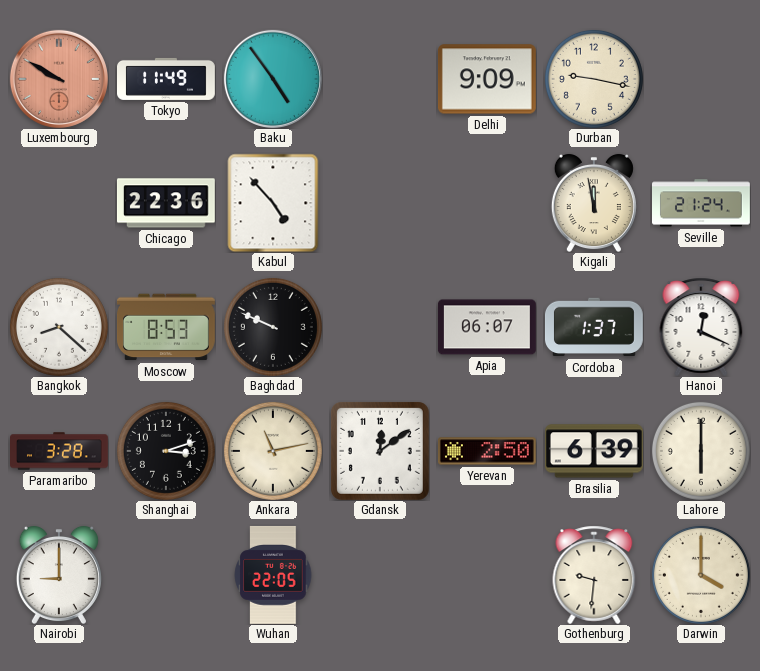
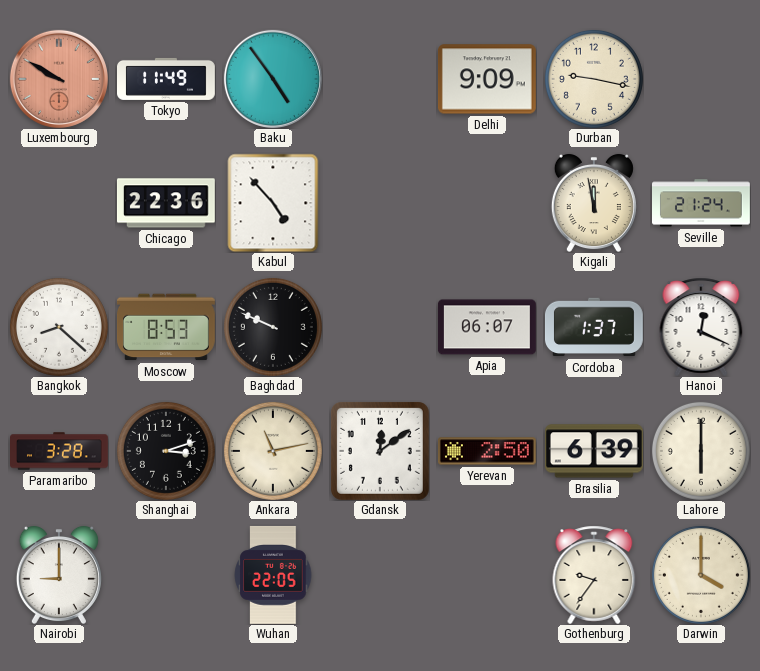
Gothenburg: 9:31 -> 9:36
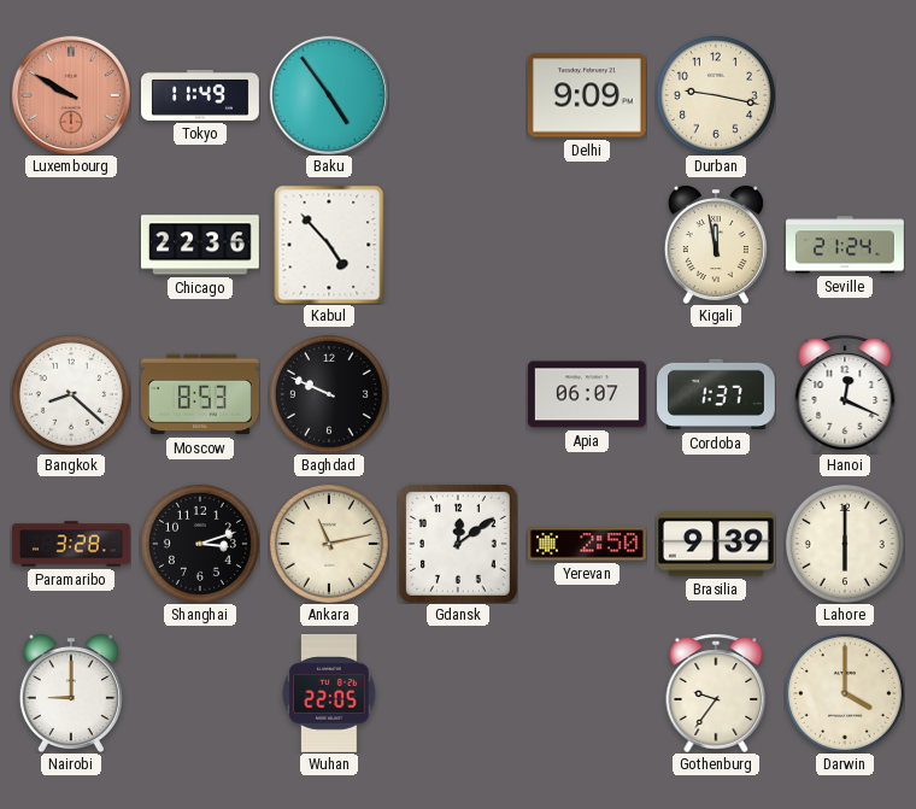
Brasilia: 6:39 -> 9:39
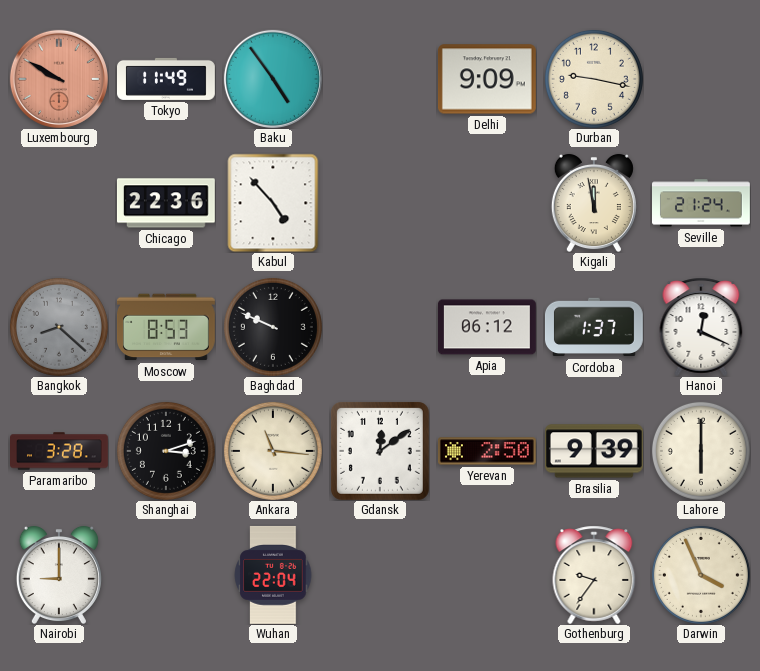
Bangkok dial: white -> grey
Apia: 06:07 -> 06:12
Ankara: 11:13 -> 11:16
Wuhan: 22:05 -> 22:04
Darwin: 4:00 -> 3:56
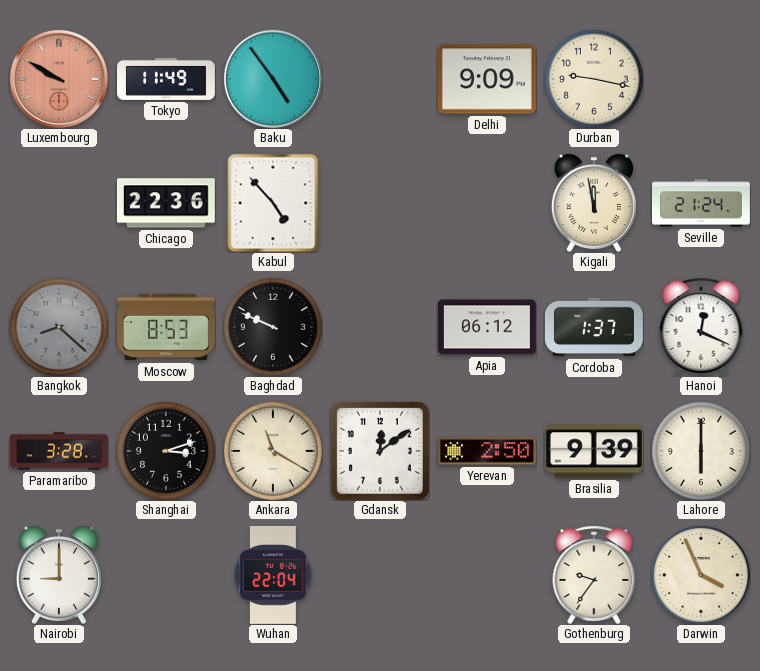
Ankara: 11:16 -> 11:20
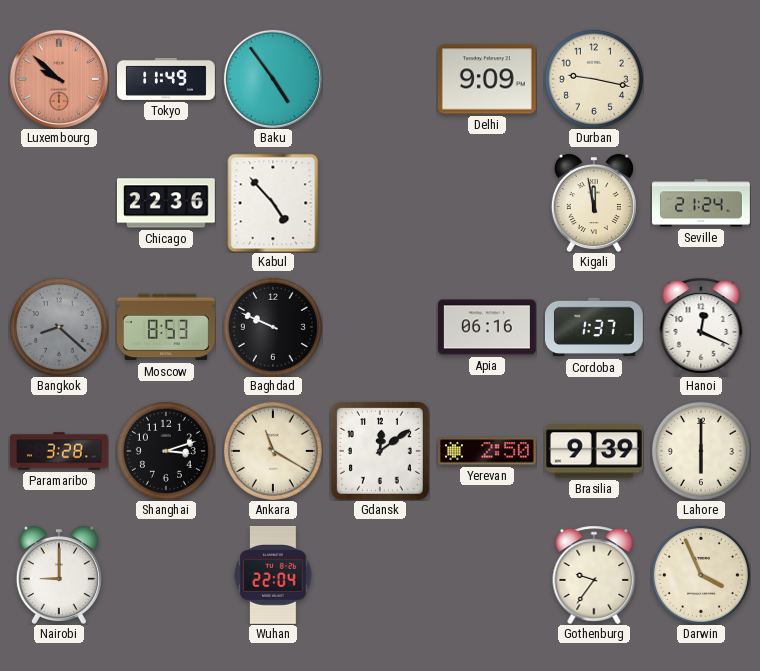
Luxembourg: 9:50 -> 9:52
Apia: 06:12 -> 06:16
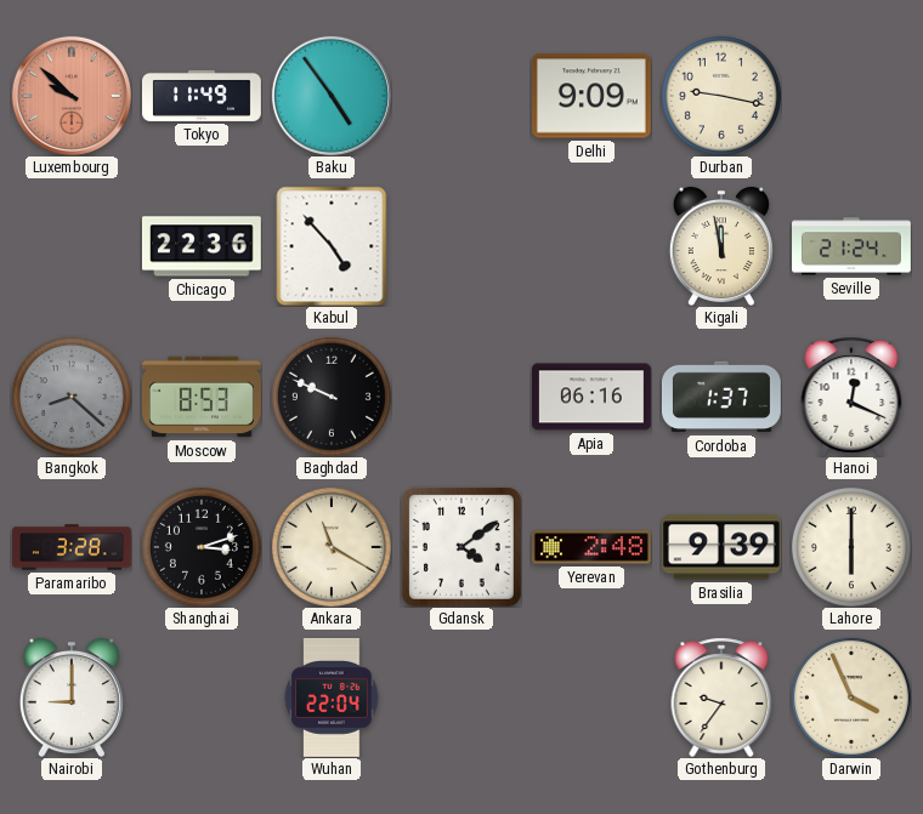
Gdansk: 12:09 -> 4:09
Yerevan: 2:50 -> 2:48
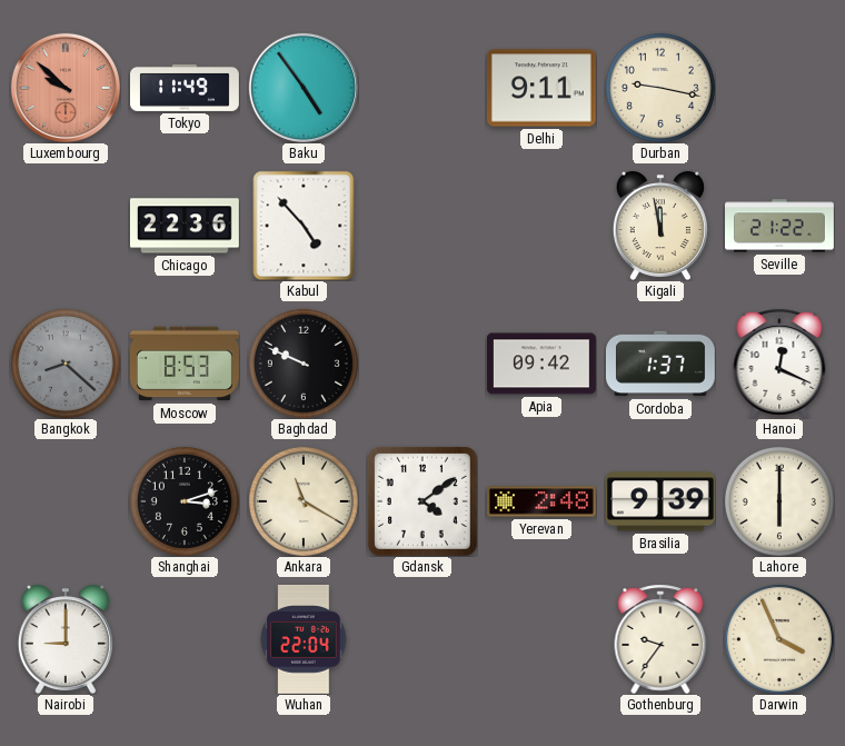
Delhi: 9:09 -> 9:11
Seville: 21:24 -> 21:22
Apia: 06:16 -> 09:42
Paramaribo: 3:28 -> none
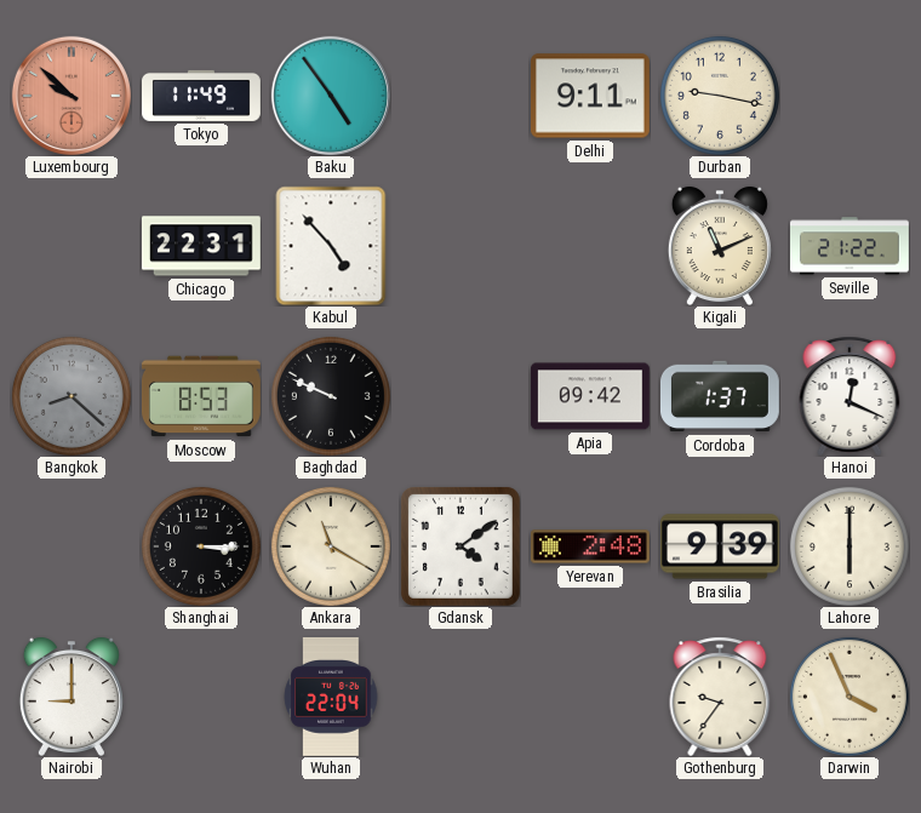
Chicago: 22:36 -> 22:31
Kigali: 11:58 -> 11:11
Shanghai: 3:12 -> 3:15
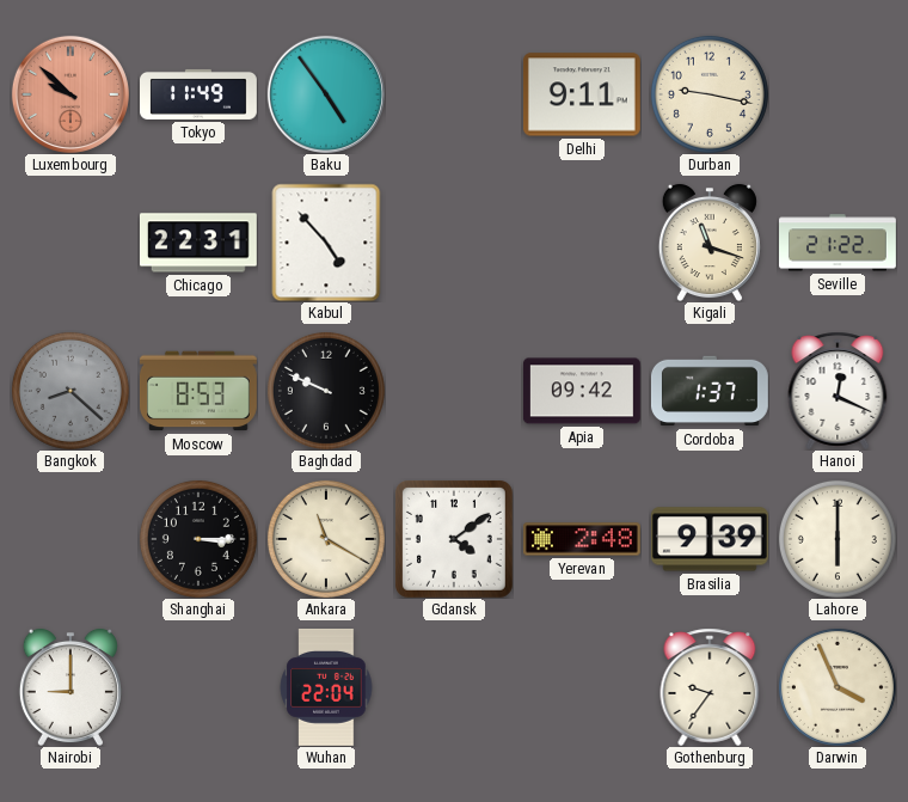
Kigali: 11:11 -> 11:18
